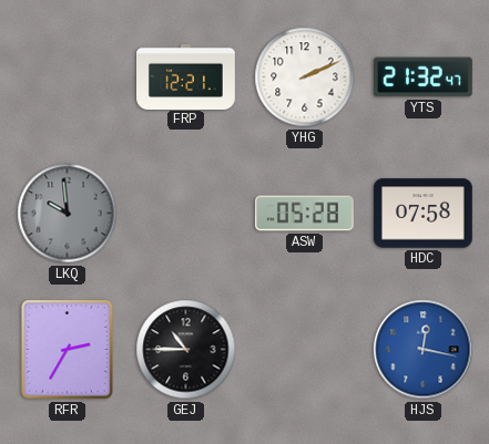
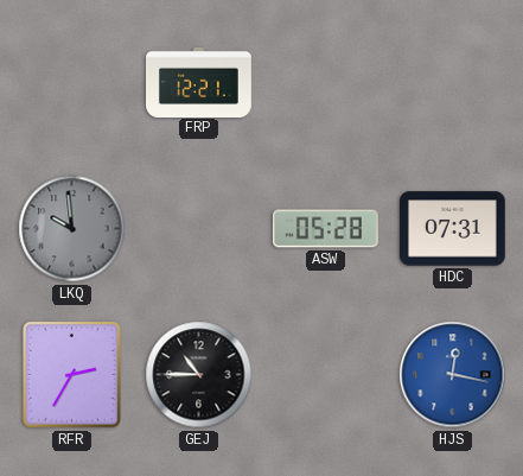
YHG: 2:11 -> none
YTS: 21:32 -> none
HDC: 07:58 -> 07:31
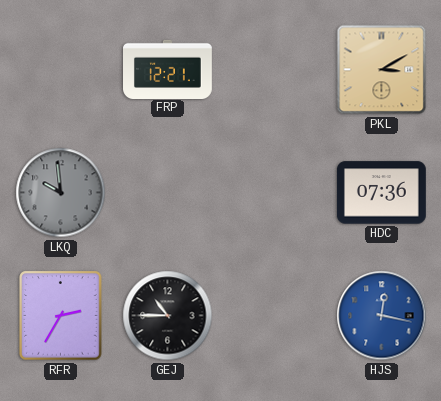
PKL: none -> 3:10
ASW: 05:28 -> none
HDC: 07:31 -> 07:36
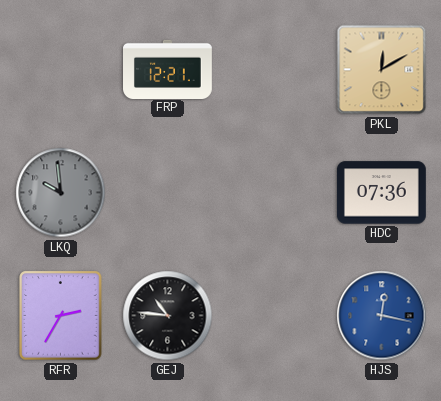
PKL: 3:10 -> 12:10
GEJ: 10:45 -> 10:46
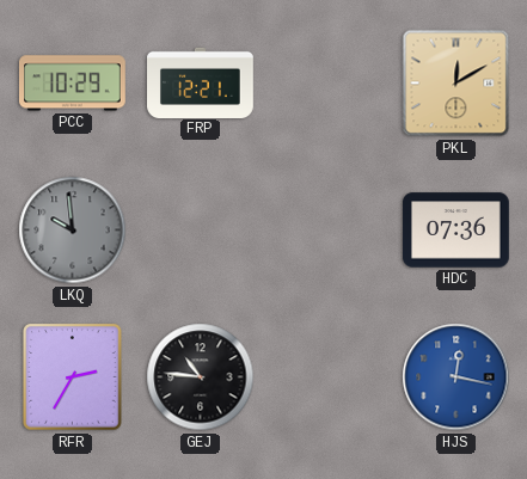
PCC: none -> 10:29
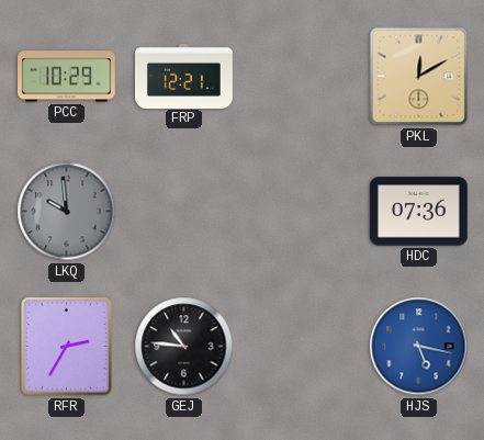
HJS: 12:17 -> 5:17
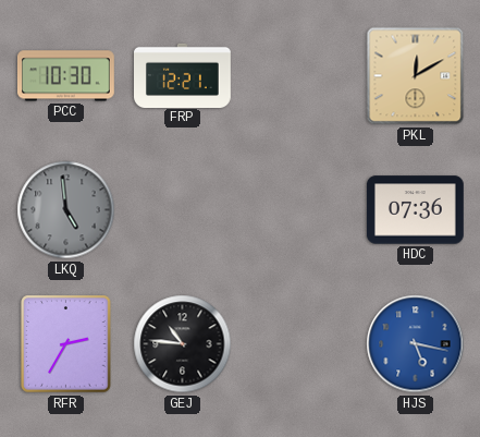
PCC: 10:29 -> 10:30
LKQ: 9:59 -> 4:59
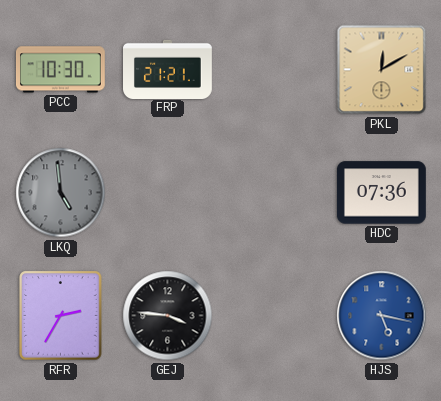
FRP: 12:21 -> 21:21
GEJ: 10:46 -> 3:46
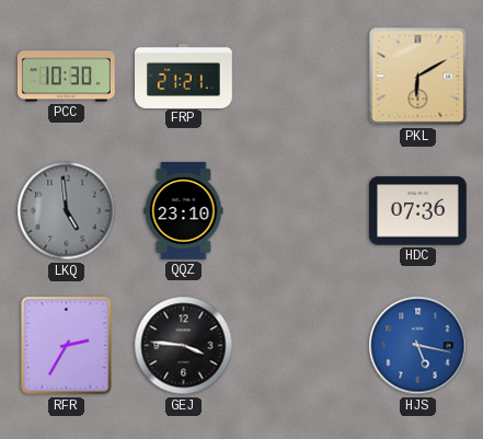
PKL: 12:10 -> 6:10
QQZ: none -> 23:10
